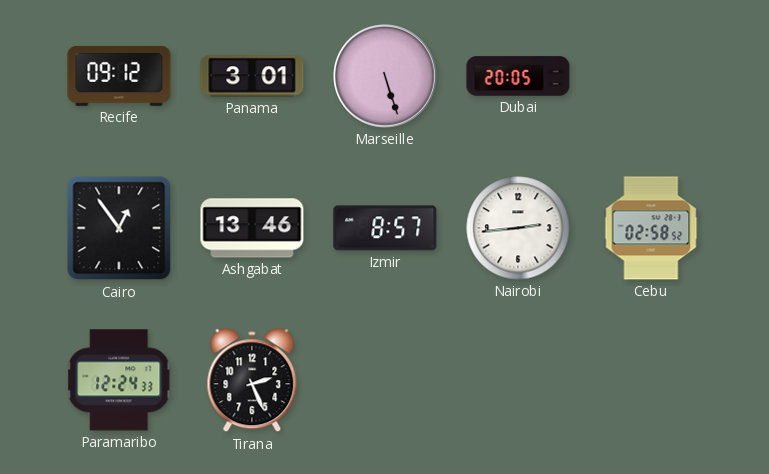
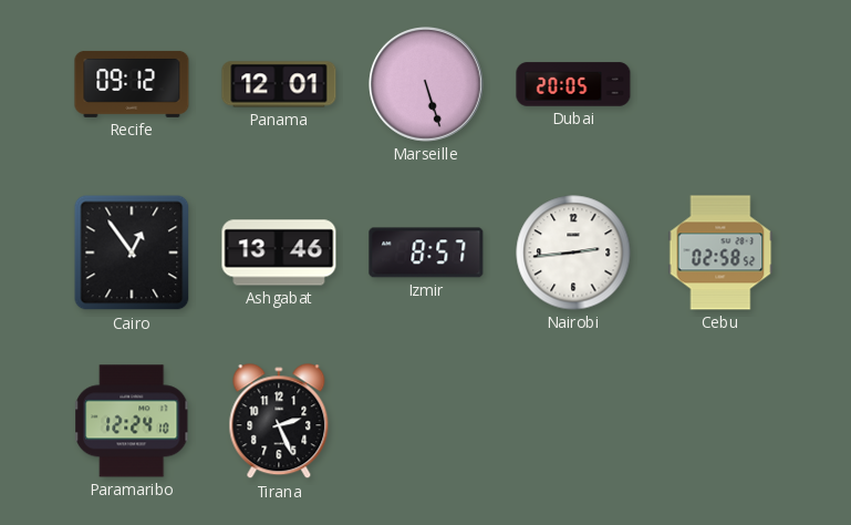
Panama: 3:01 -> 12:01
Paramaribo: 12:24:33 -> 12:24:10
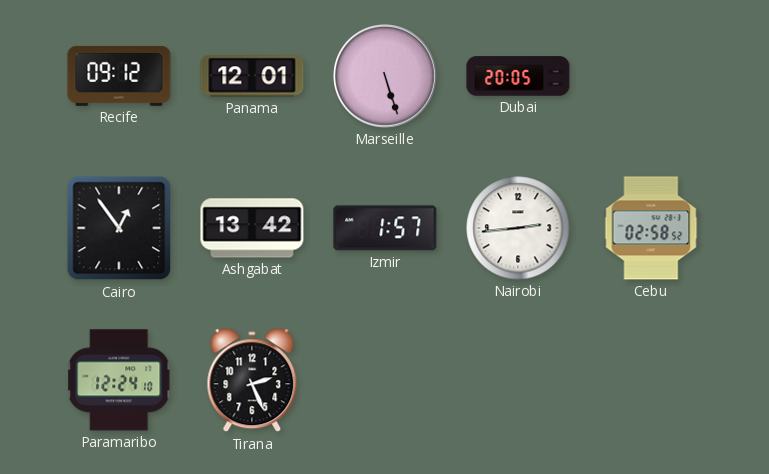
Ashgabat: 13:46 -> 13:42
Izmir: 8:57 -> 1:57
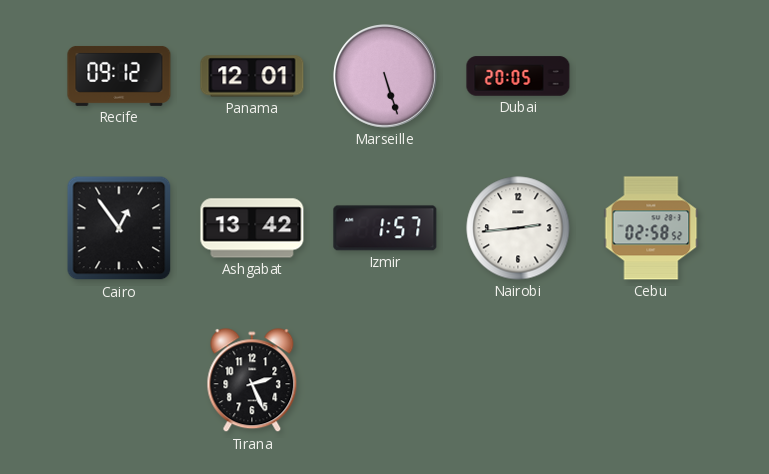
Paramaribo: 12:24 -> none
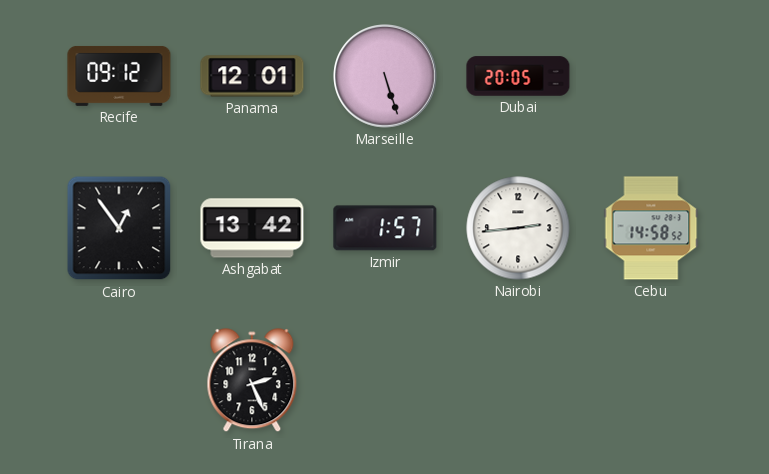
Cebu: 02:58 -> 14:58
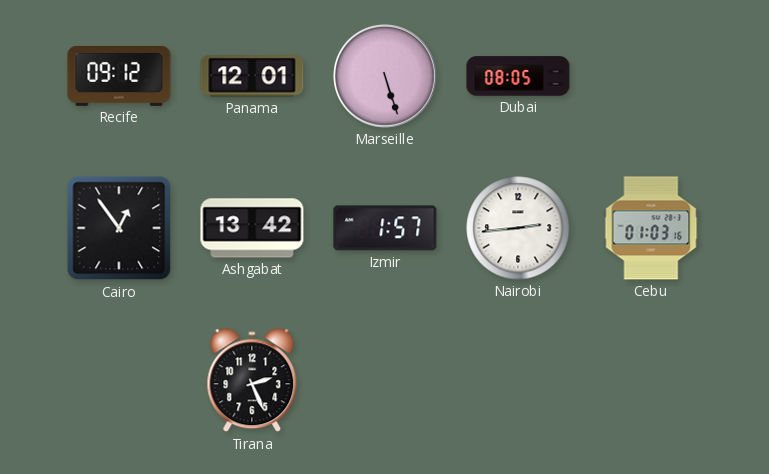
Dubai: 20:05 -> 08:05
Cebu: 14:58 -> 01:03
